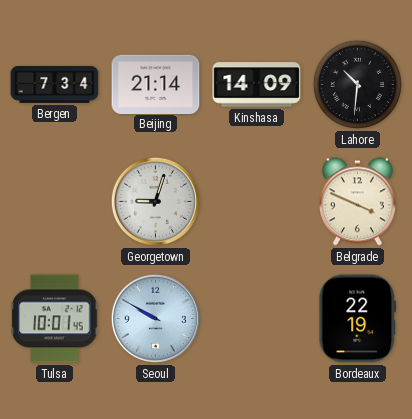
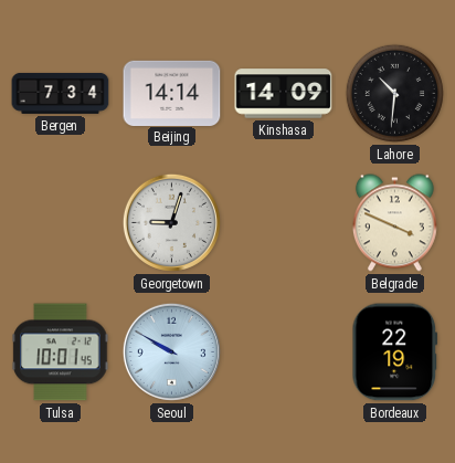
Beijing: 21:14 -> 14:14
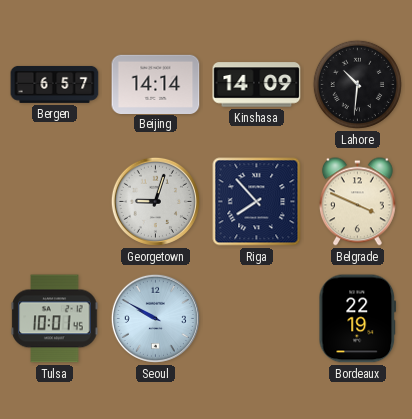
Bergen: 7:34 -> 6:57
Riga: none -> 7:53
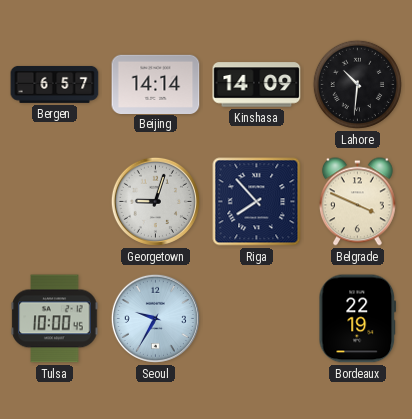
Tulsa: 10:01 -> 10:00
Seoul: 9:50 -> 9:35
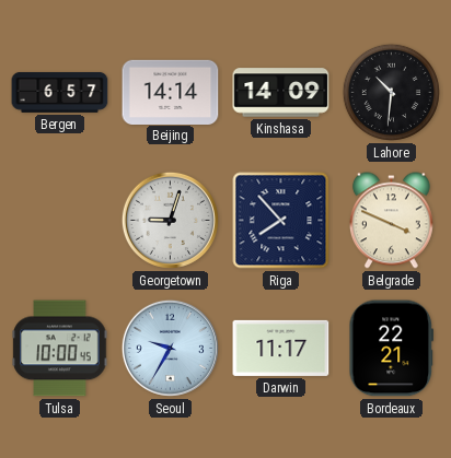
Darwin: none -> 11:17
Bordeaux: 22:19 -> 22:21
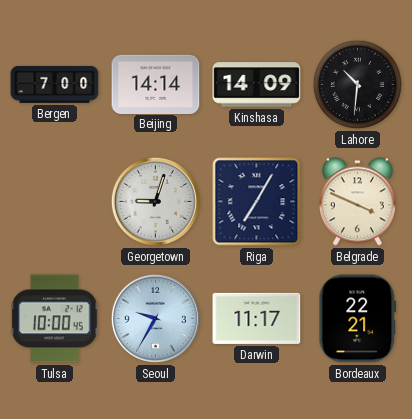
Bergen: 6:57 -> 7:00
Riga: 7:53 -> 7:05
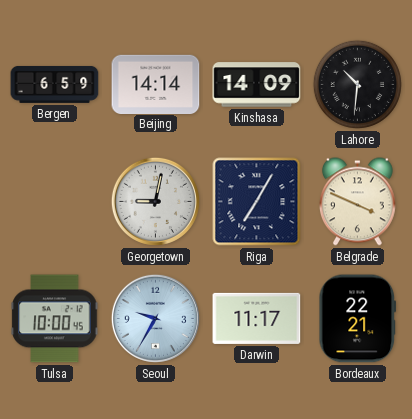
Bergen: 7:00 -> 6:59
Georgetown: 9:03 -> 9:02
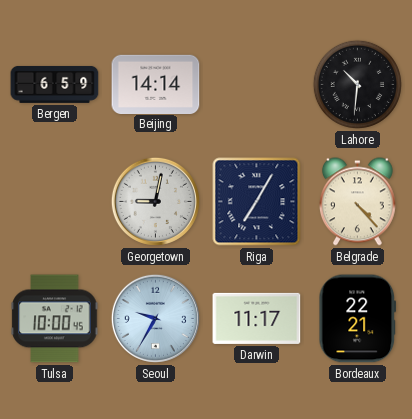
Kinshasa: 14:09 -> none
Belgrade: 3:49 -> 4:23
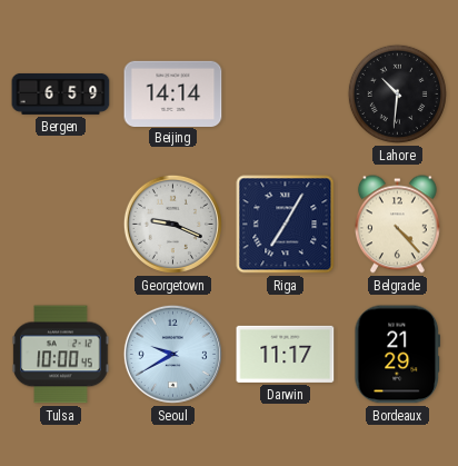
Georgetown: 9:02 -> 9:19
Seoul: 9:35 -> 9:40
Bordeaux: 22:21 -> 21:29
